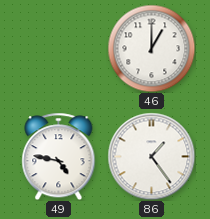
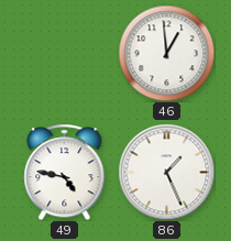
46: 1:00 -> 12:59
86: 1:24 -> 1:26
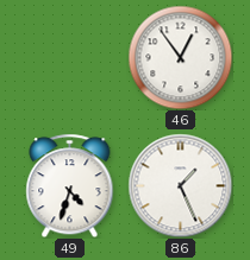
46: 12:59 -> 12:54
49: 4:47 -> 4:33
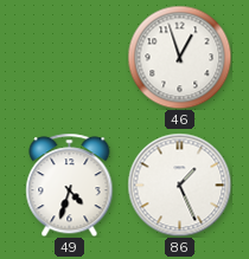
46: 12:54 -> 12:57
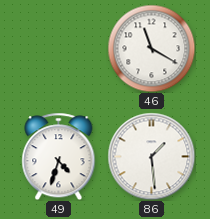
46: 12:57 -> 11:20
86: 1:26 -> 1:29
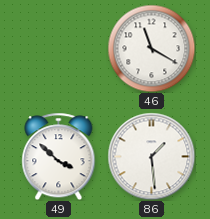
49: 4:33 -> 3:52
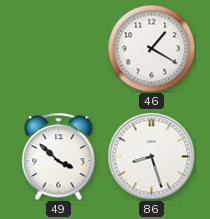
46: 11:20 -> 1:20
86: 1:29 -> 8:27
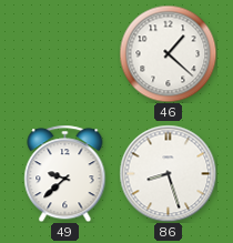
46: 1:20 -> 1:22
49: 3:52 -> 9:38
